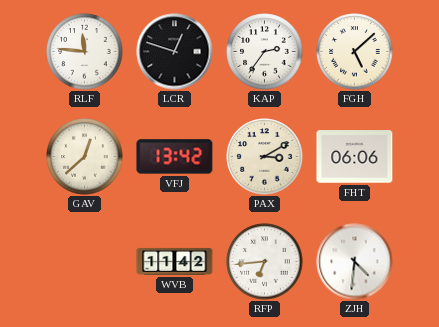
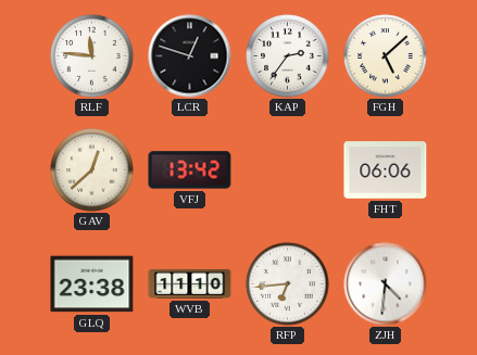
PAX: 3:10 -> none
GLQ: none -> 23:38
WVB: 11:42 -> 11:10
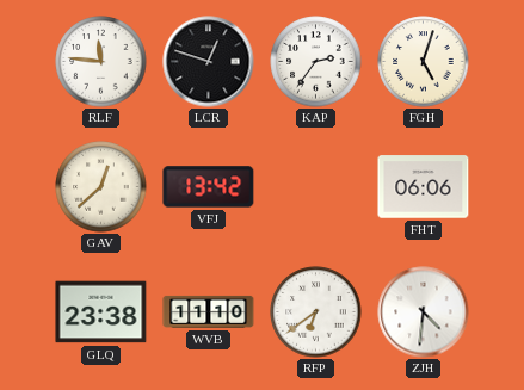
FGH: 5:08 -> 5:03
RFP: 6:44 -> 6:39
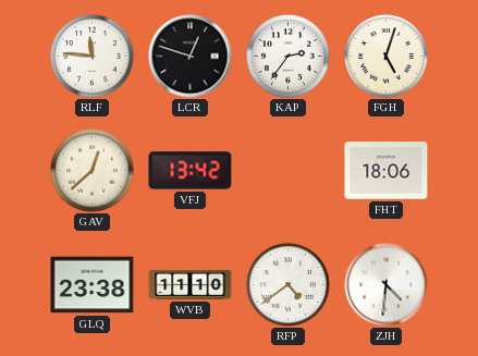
FHT: 06:06 -> 18:06
RFP: 6:39 -> 4:39
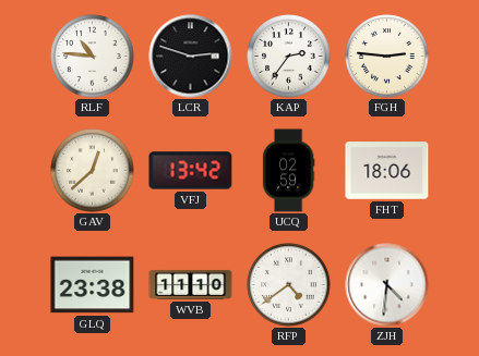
RLF: 11:46 -> 10:46
LCR: 12:48 -> 2:48
FGH: 5:03 -> 2:46
UCQ: none -> 02:59
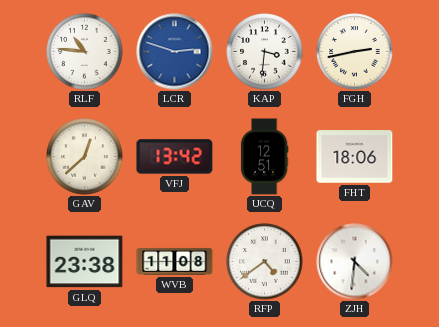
LCR dial: black -> blue
KAP: 2:36 -> 3:31
FGH: 2:46 -> 2:43
UCQ: 02:59 -> 12:51
WVB: 11:10 -> 11:08
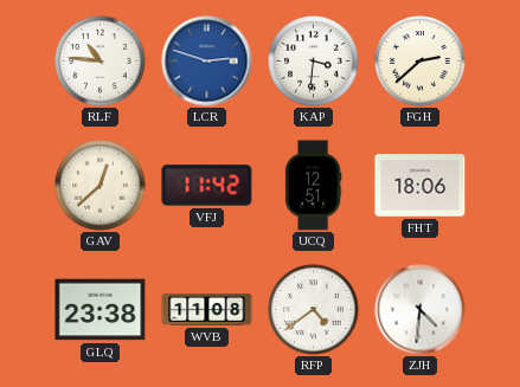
FGH: 2:43 -> 2:38
VFJ: 13:42 -> 11:42
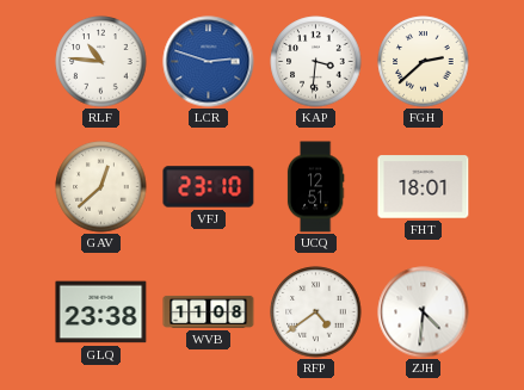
VFJ: 11:42 -> 23:10
FHT: 18:06 -> 18:01
